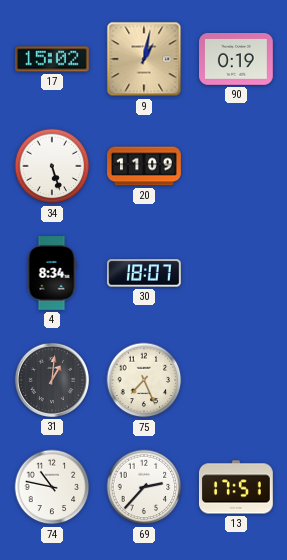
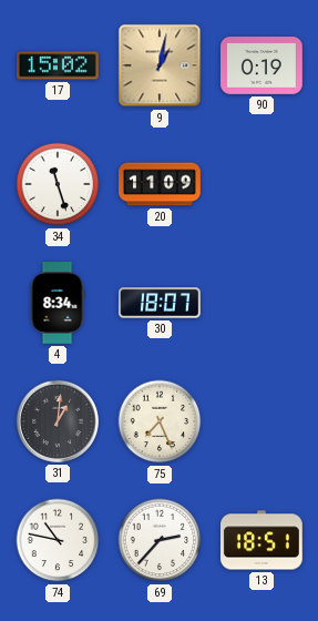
34: 5:27 -> 11:27
13: 17:51 -> 18:51
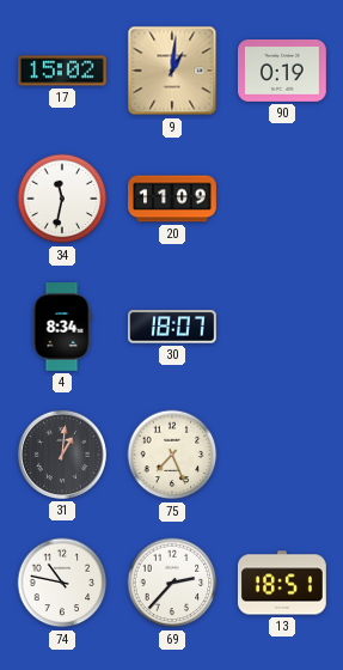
9: 1:02 -> 1:01
34: 11:27 -> 11:32
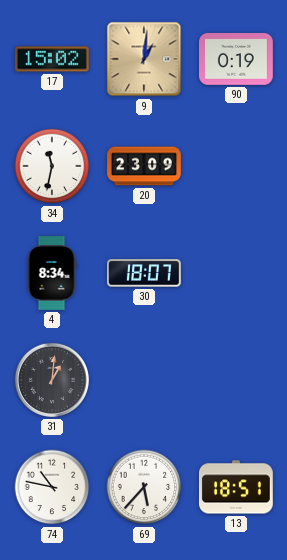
20: 11:09 -> 23:09
75: 7:26 -> none
69: 2:37 -> 5:37
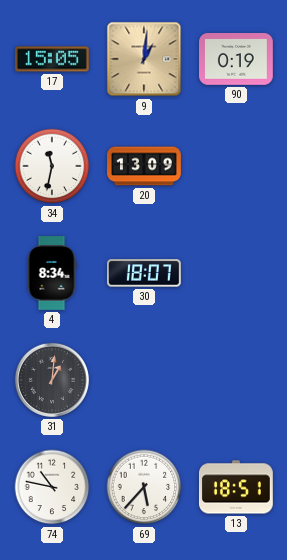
17: 15:02 -> 15:05
20: 23:09 -> 13:09
